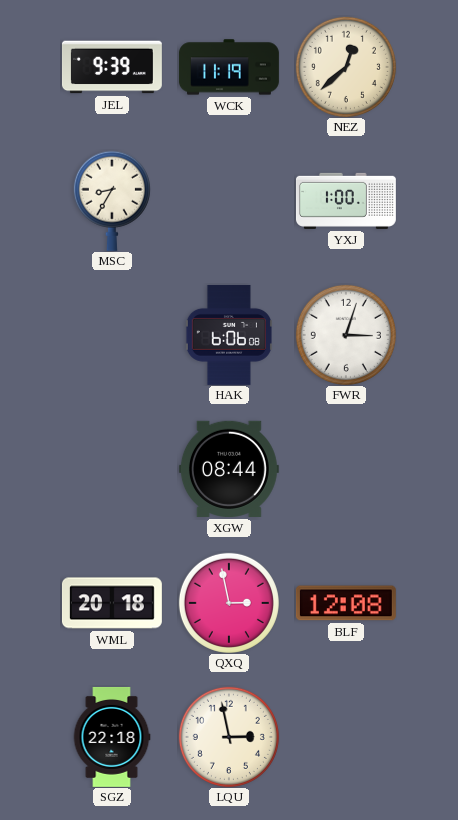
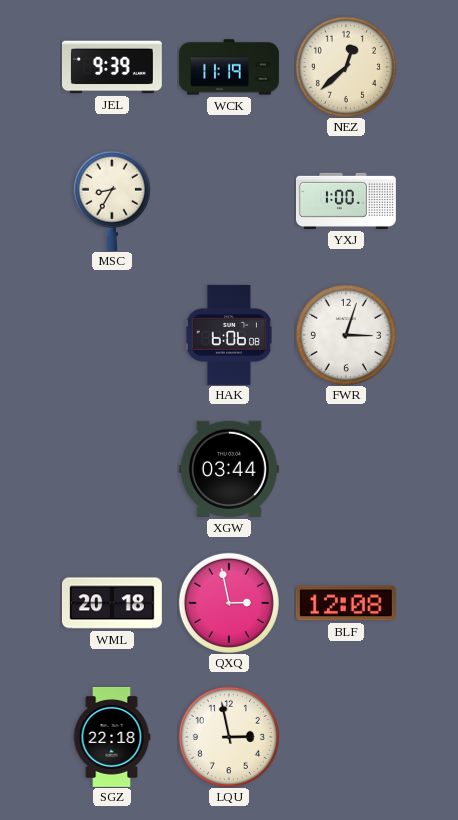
XGW: 08:44 -> 03:44
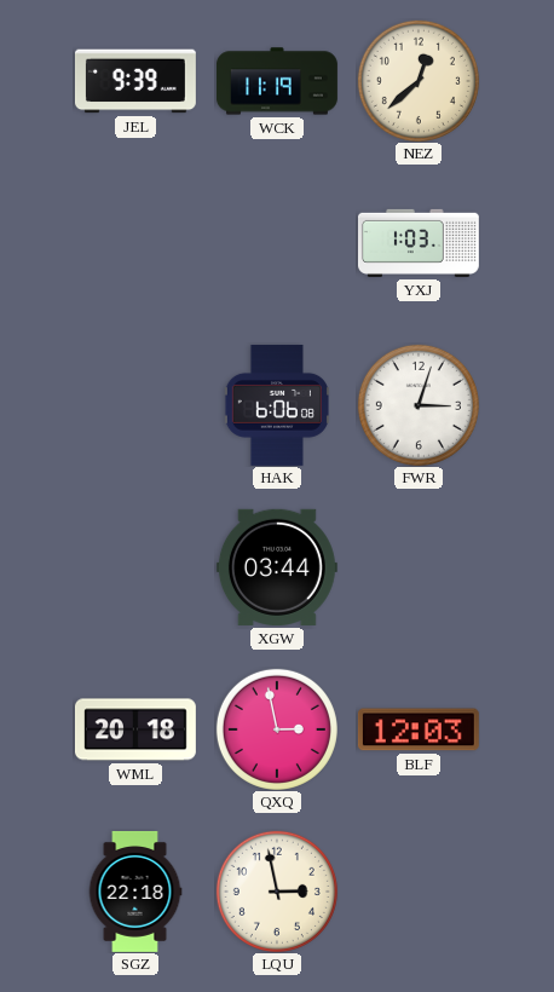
MSC: 8:35 -> none
YXJ: 1:00 -> 1:03
BLF: 12:08 -> 12:03
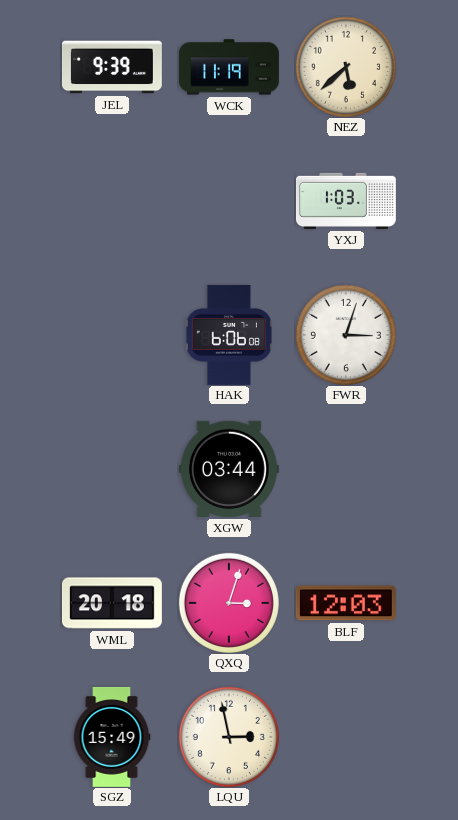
NEZ: 12:38 -> 5:38
QXQ: 2:58 -> 3:03
SGZ: 22:18 -> 15:49
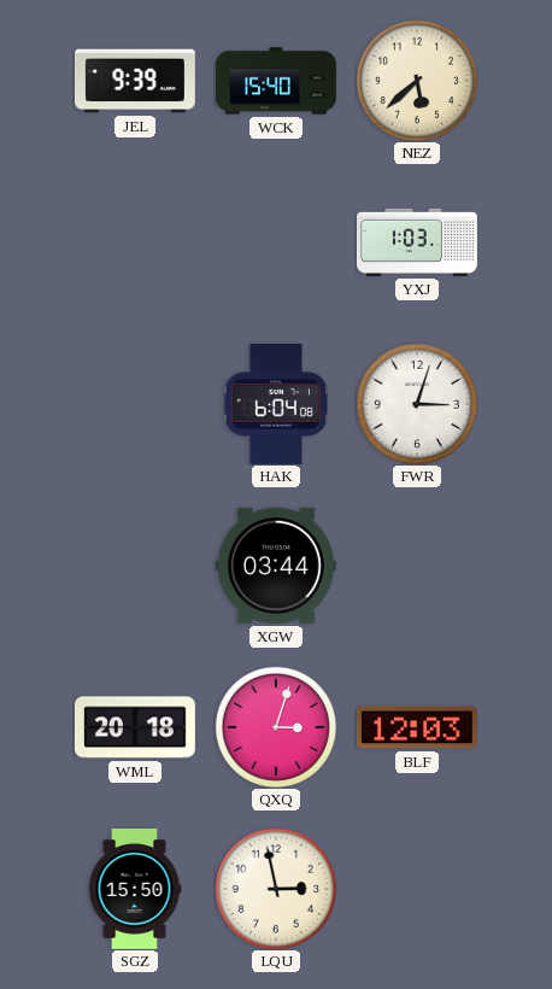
WCK: 11:19 -> 15:40
HAK: 6:06 -> 6:04
SGZ: 15:49 -> 15:50
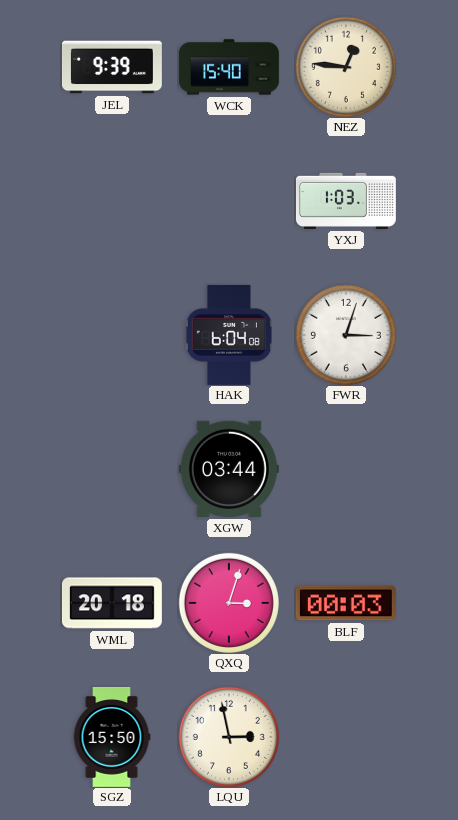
NEZ: 5:38 -> 12:46
BLF: 12:03 -> 00:03
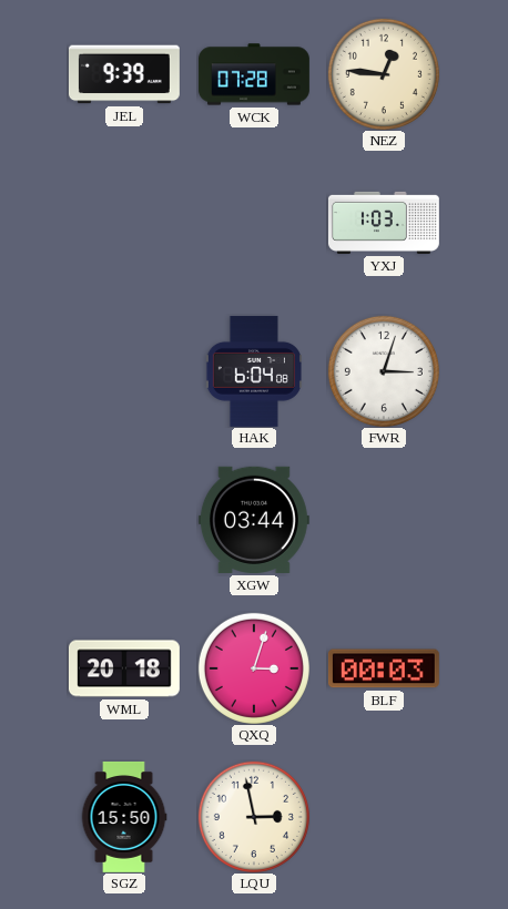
WCK: 15:40 -> 07:28
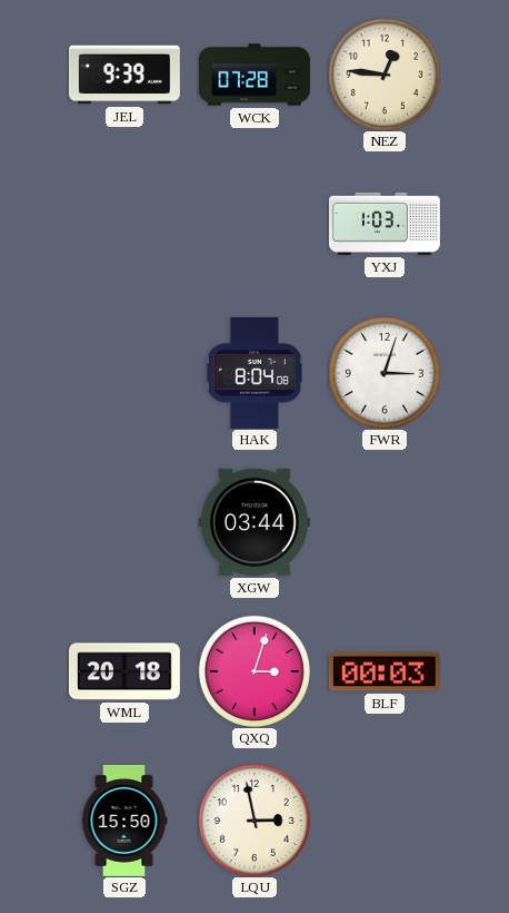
HAK: 6:04 -> 8:04
